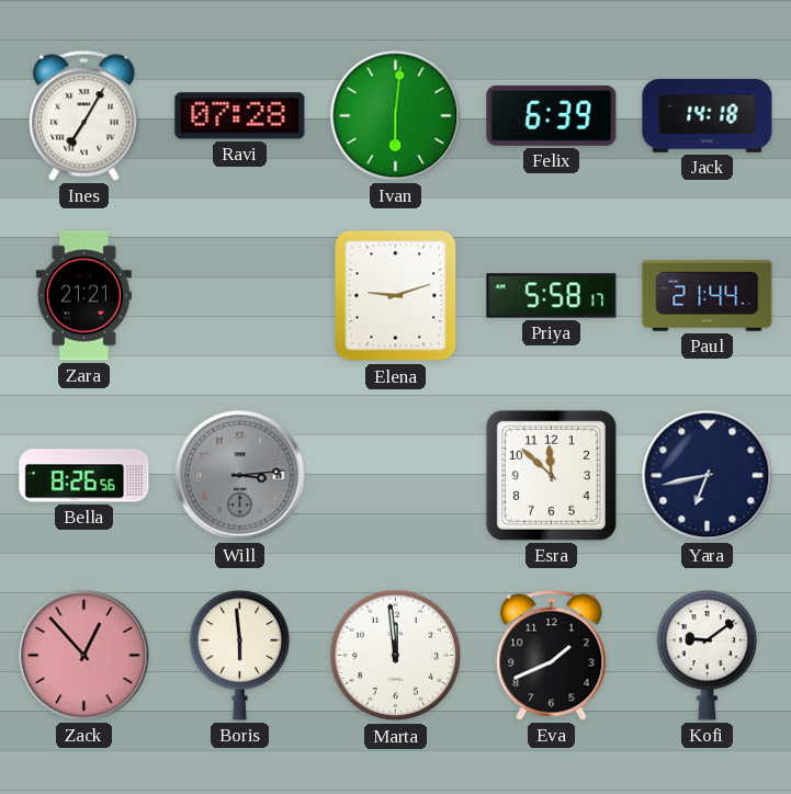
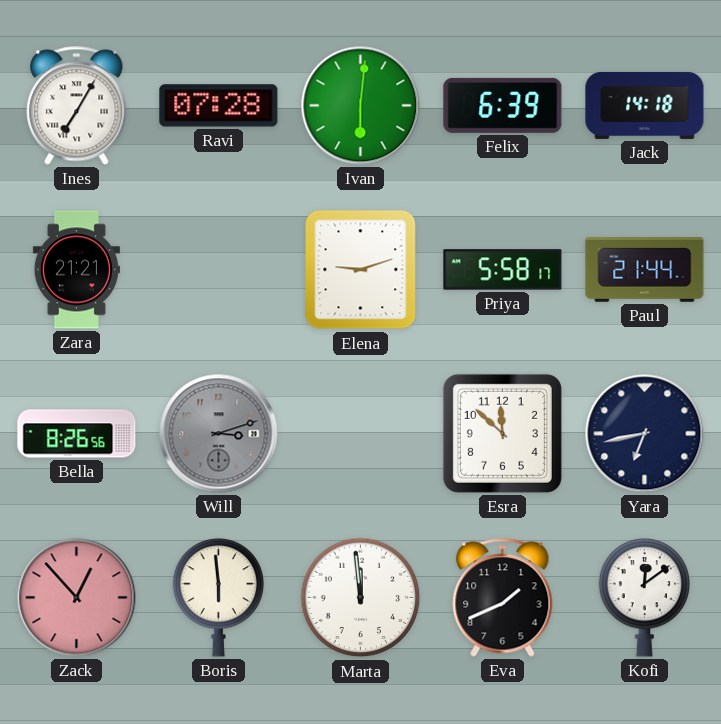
Will: 3:14 -> 3:12
Kofi: 9:09 -> 12:09
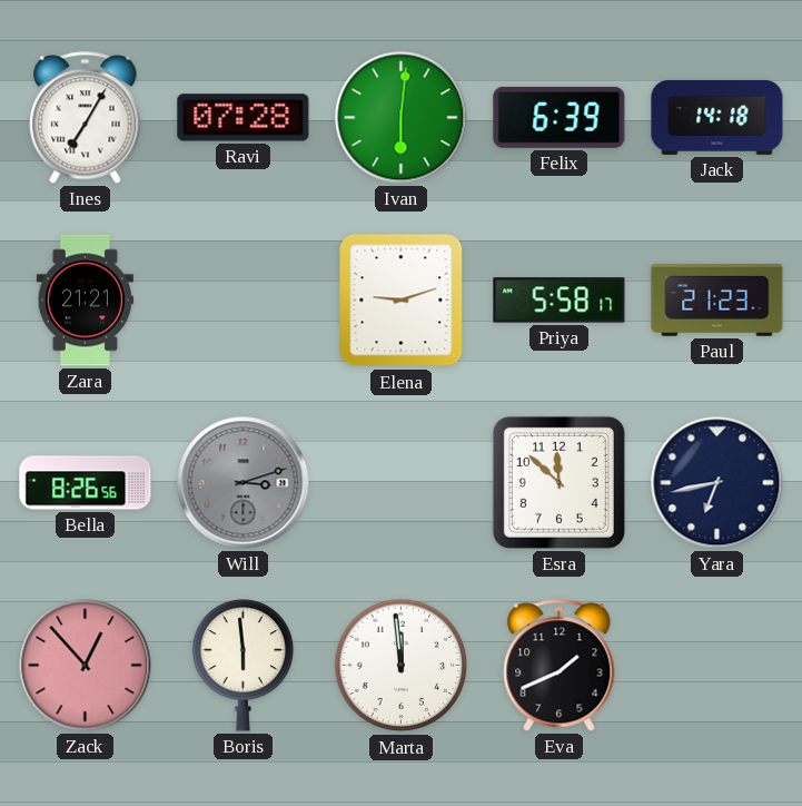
Paul: 21:44 -> 21:23
Kofi: 12:09 -> none
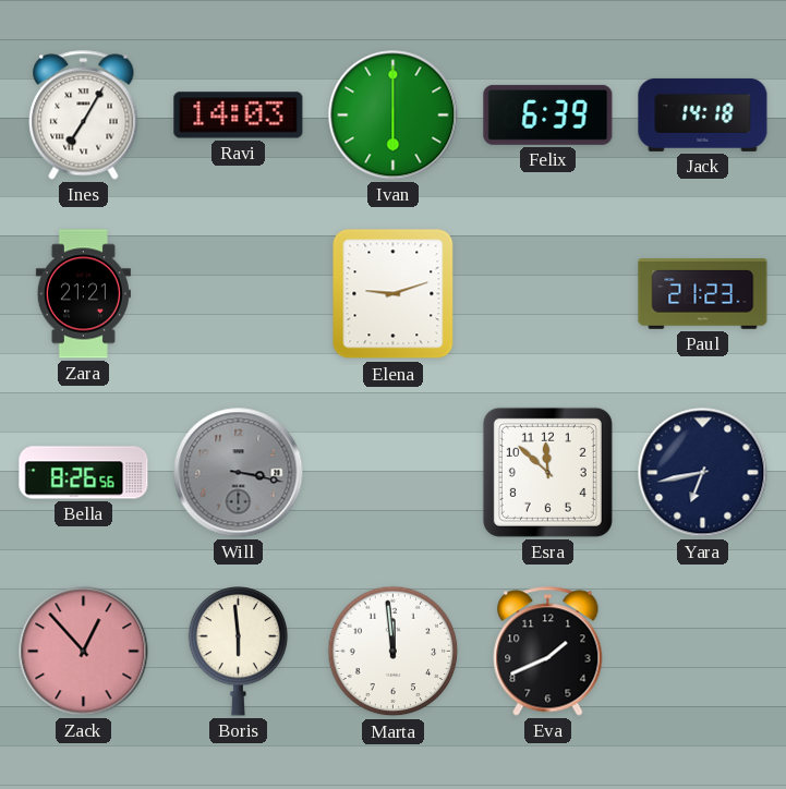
Ravi: 07:28 -> 14:03
Ivan: 6:01 -> 6:00
Priya: 5:58 -> none
Will: 3:12 -> 3:17
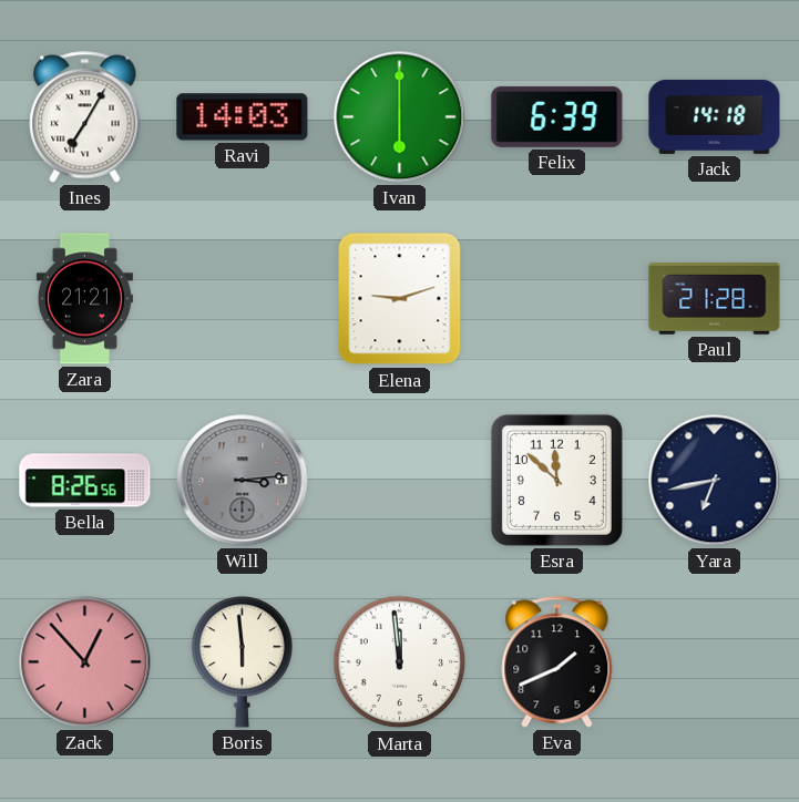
Paul: 21:23 -> 21:28
Will: 3:17 -> 3:14
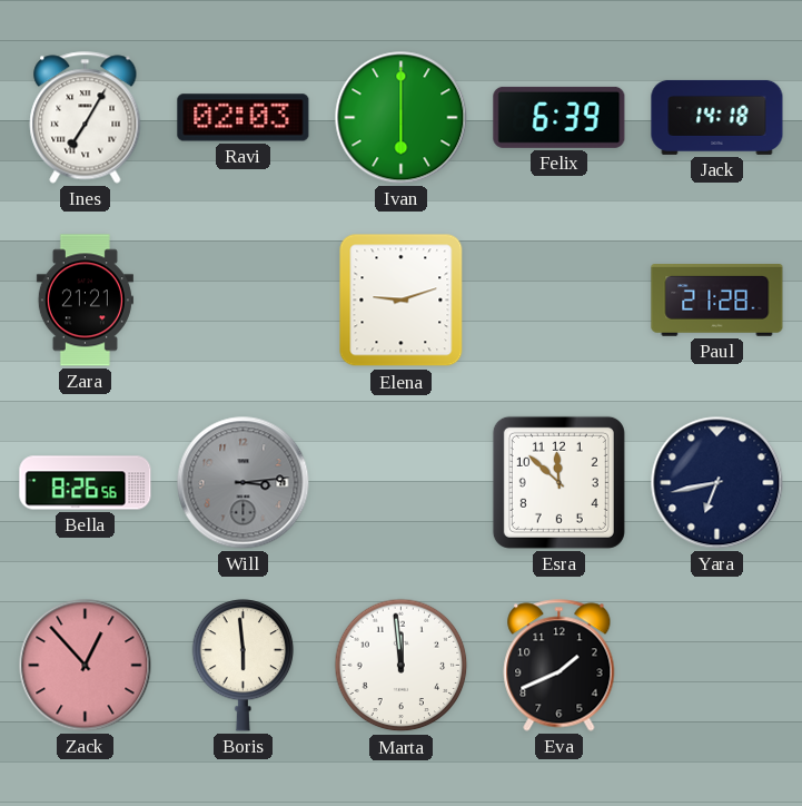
Ravi: 14:03 -> 02:03
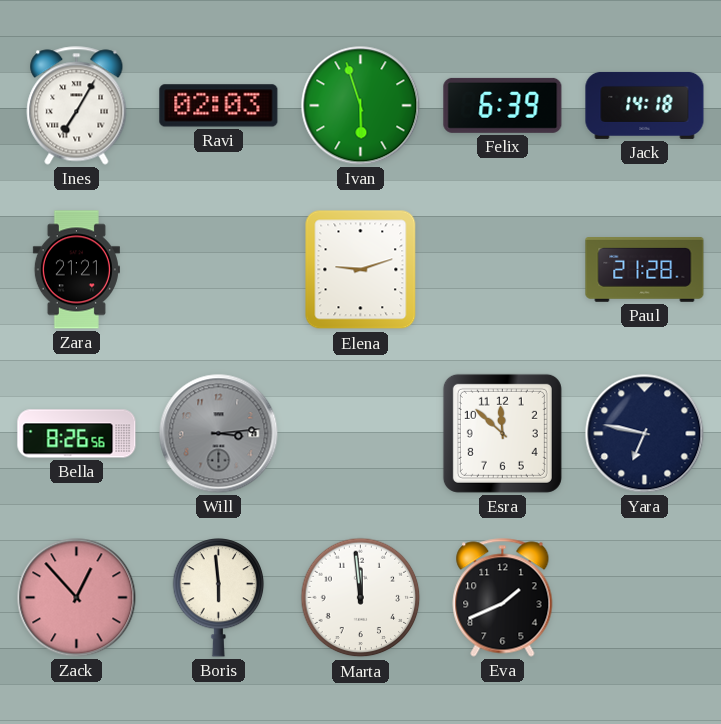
Ivan: 6:00 -> 5:57
Yara: 6:43 -> 6:47
